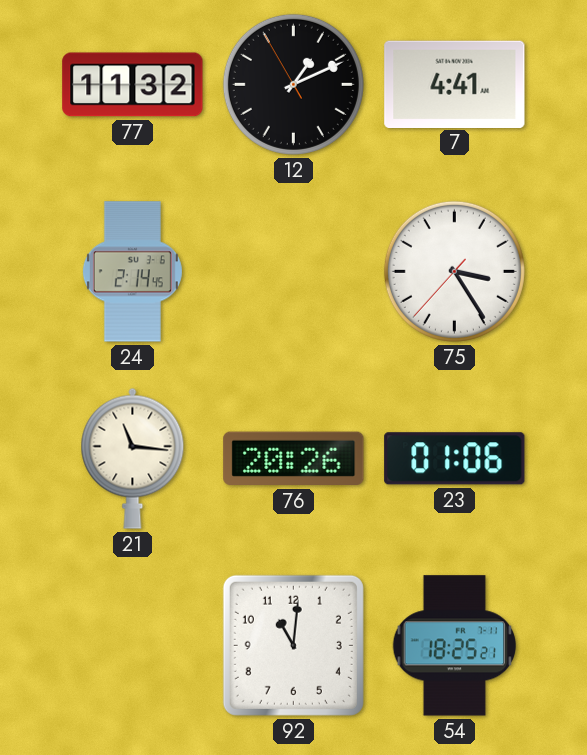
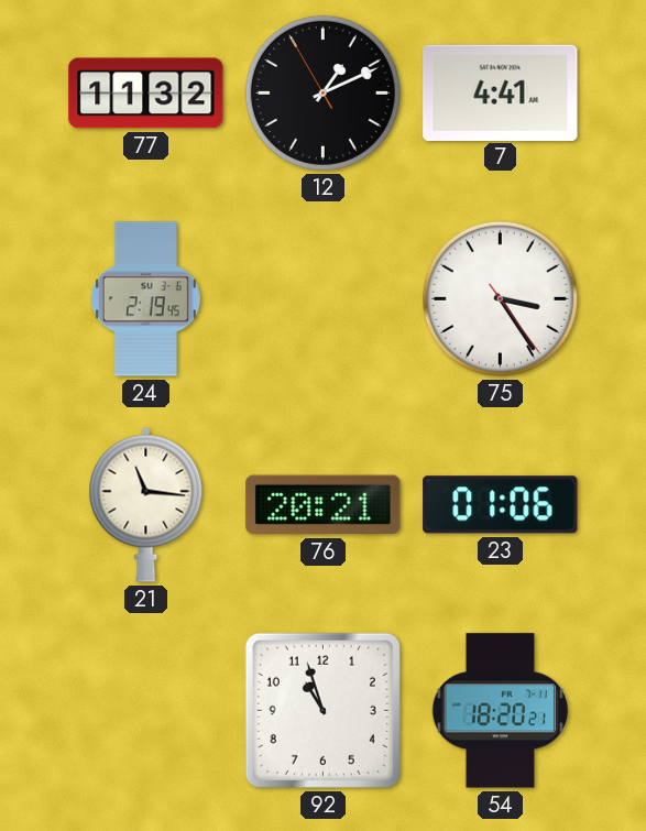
24: 2:14 -> 2:19
75: 3:24:37 -> 3:24:24
76: 20:26 -> 20:21
92: 11:01 -> 10:57
54: 18:25 -> 18:20
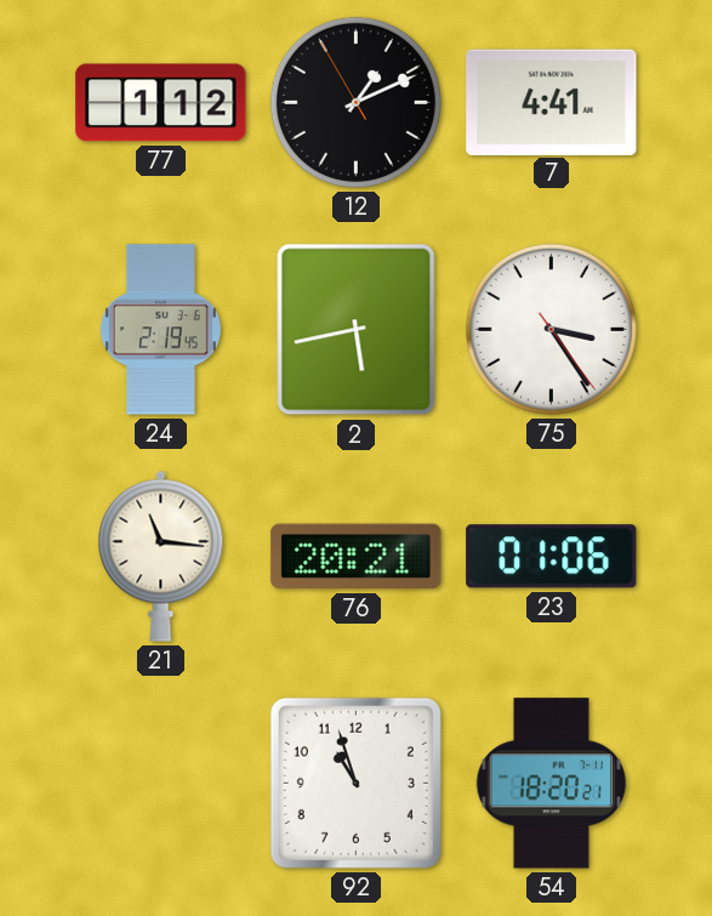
77: 11:32 -> 1:12
2: none -> 5:43
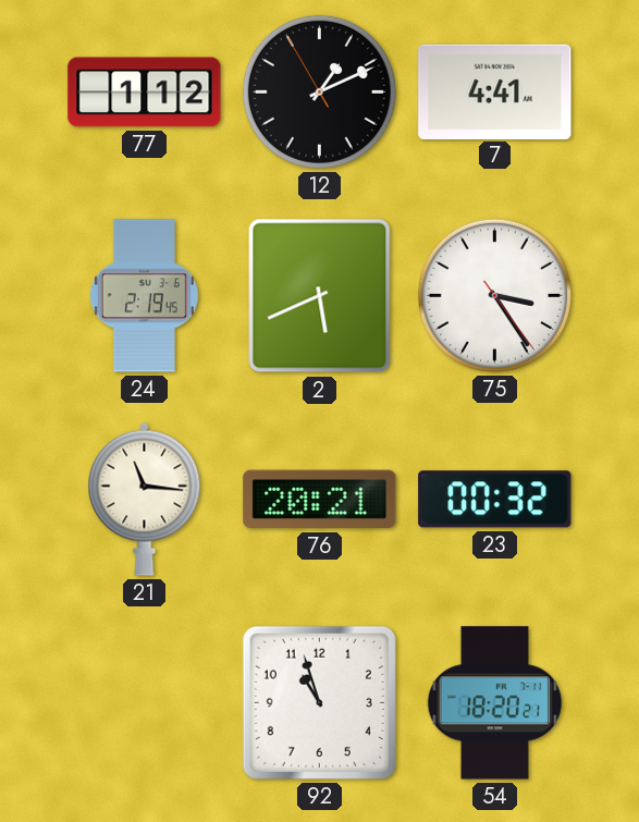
2: 5:43 -> 5:41
23: 01:06 -> 00:32
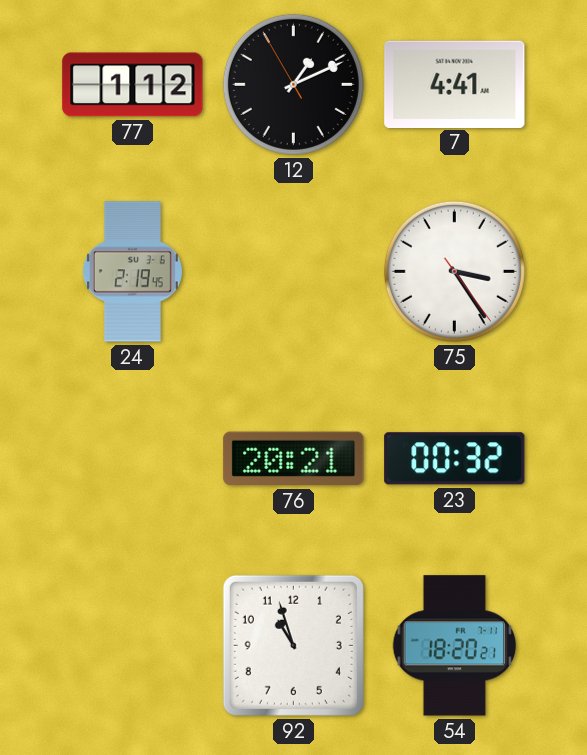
2: 5:41 -> none
21: 11:16 -> none
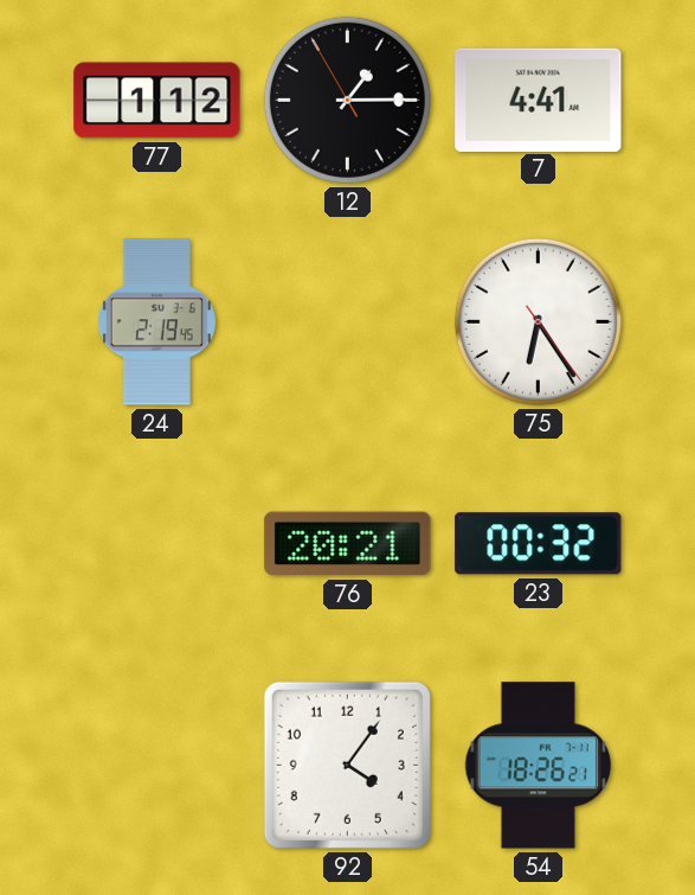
12: 1:10 -> 1:14
75: 3:24 -> 6:24
92: 10:57 -> 4:06
54: 18:20 -> 18:26
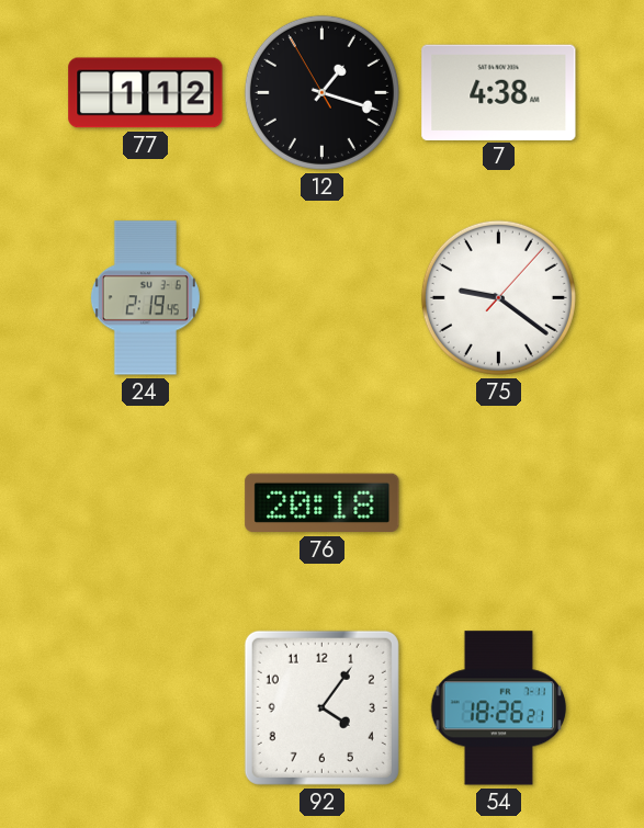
12: 1:14 -> 1:17
7: 4:41 -> 4:38
75: 6:24 -> 9:21
76: 20:21 -> 20:18
23: 00:32 -> none
